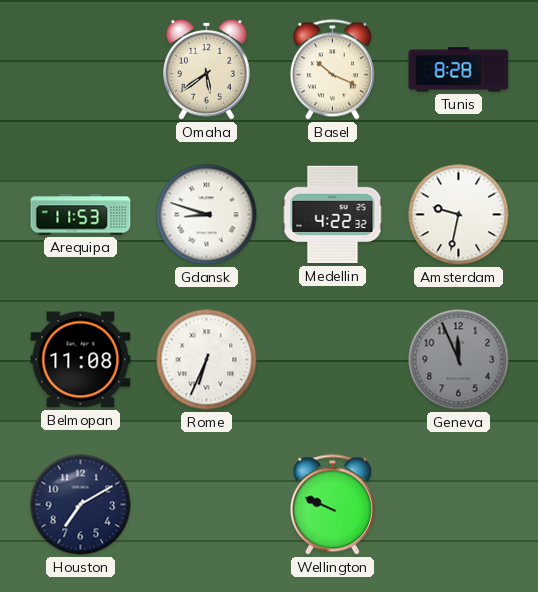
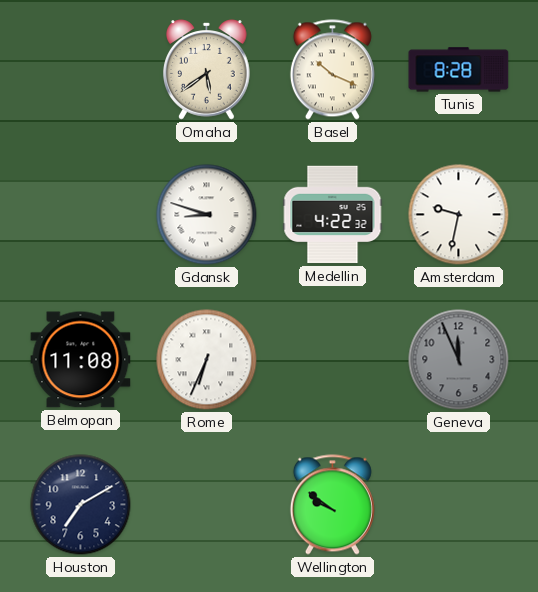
Arequipa: 11:53 -> none
Wellington: 9:49 -> 9:51
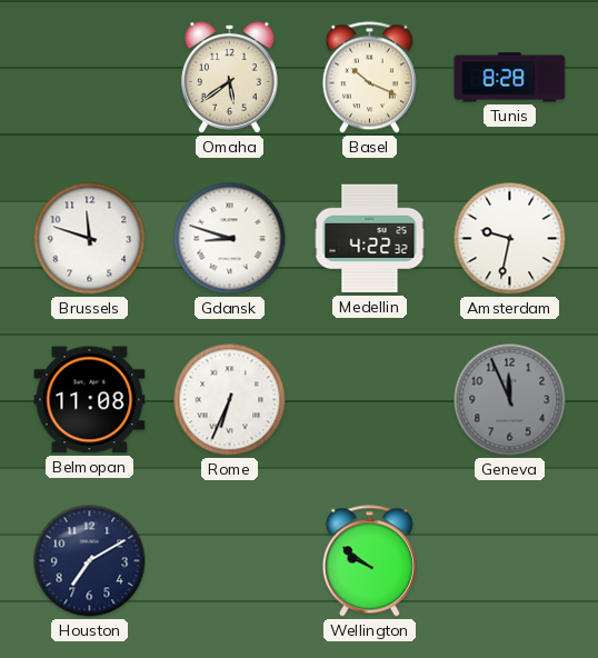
Brussels: none -> 11:48
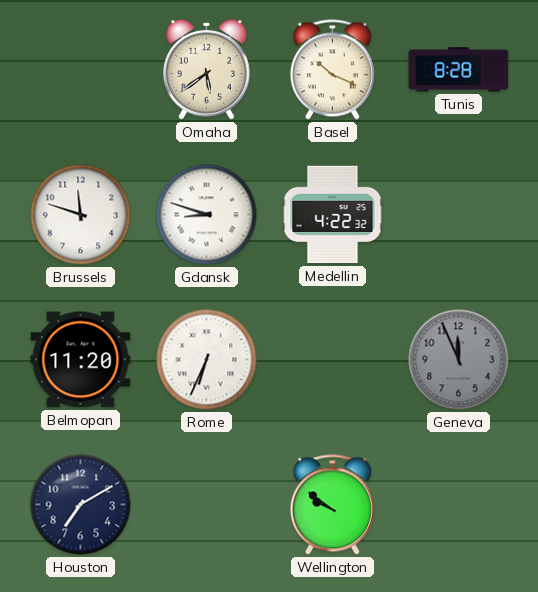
Amsterdam: 9:32 -> none
Belmopan: 11:08 -> 11:20
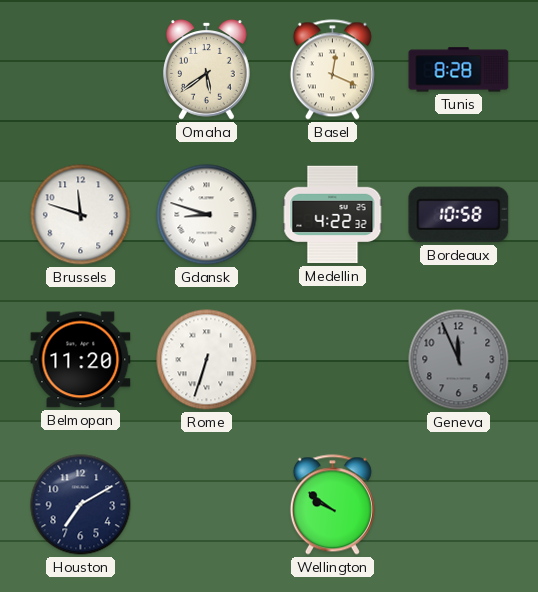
Basel: 10:19 -> 12:19
Bordeaux: none -> 10:58
Rome: 6:34 -> 6:33
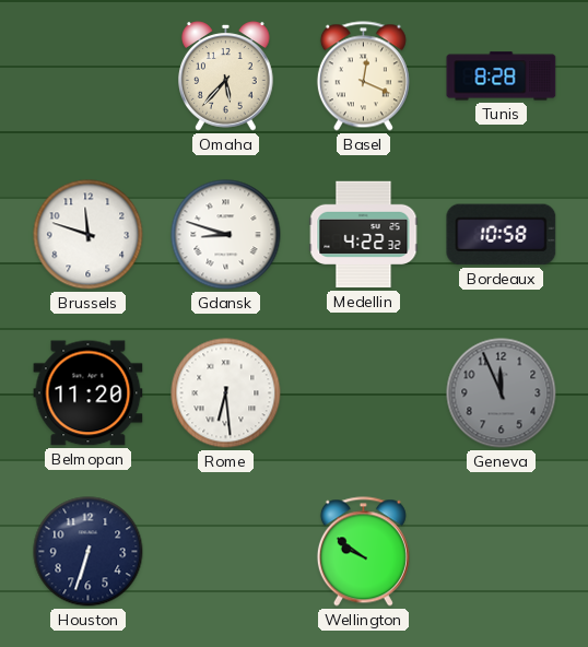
Omaha: 5:39 -> 5:37
Rome: 6:33 -> 6:29
Houston: 7:10 -> 6:33
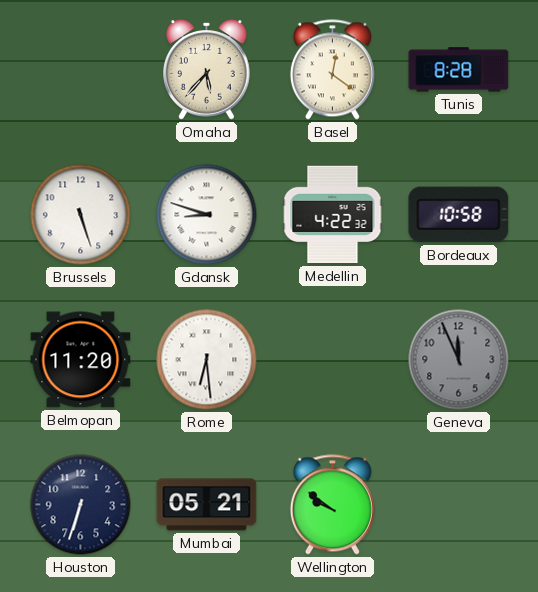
Basel: 12:19 -> 12:21
Brussels: 11:48 -> 5:27
Mumbai: none -> 05:21
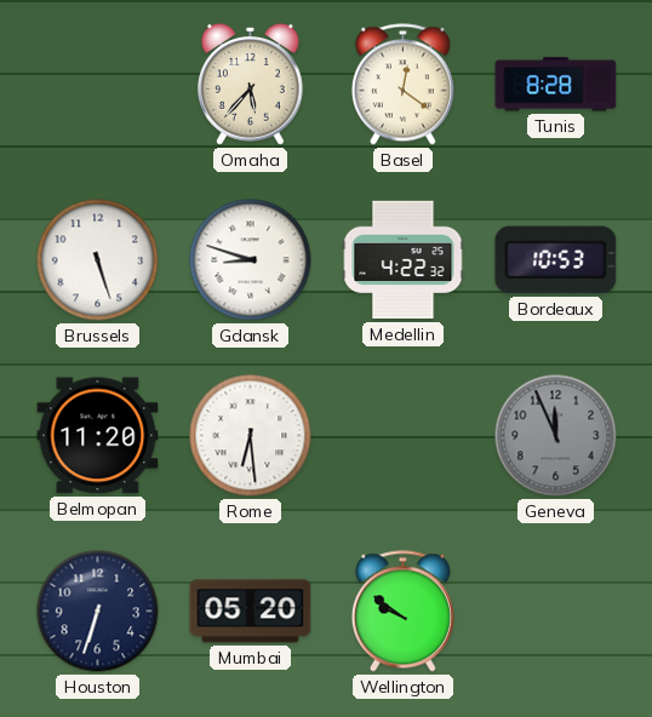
Bordeaux: 10:58 -> 10:53
Mumbai: 05:21 -> 05:20
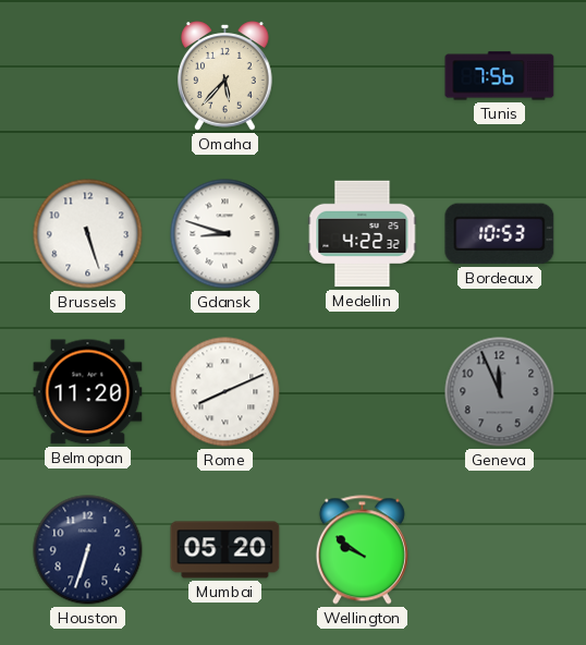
Basel: 12:21 -> none
Tunis: 8:28 -> 7:56
Rome: 6:29 -> 8:11
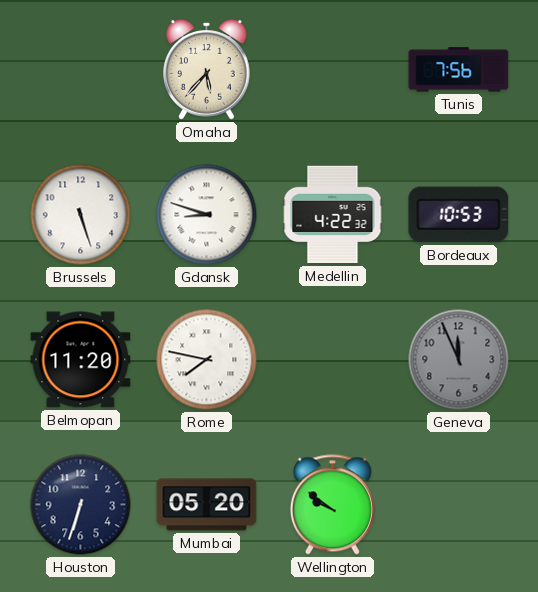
Rome: 8:11 -> 7:47
